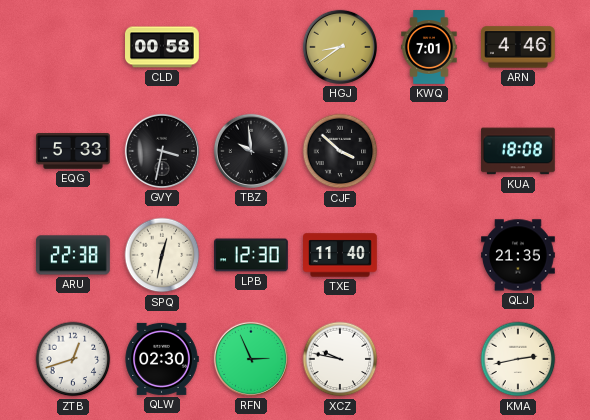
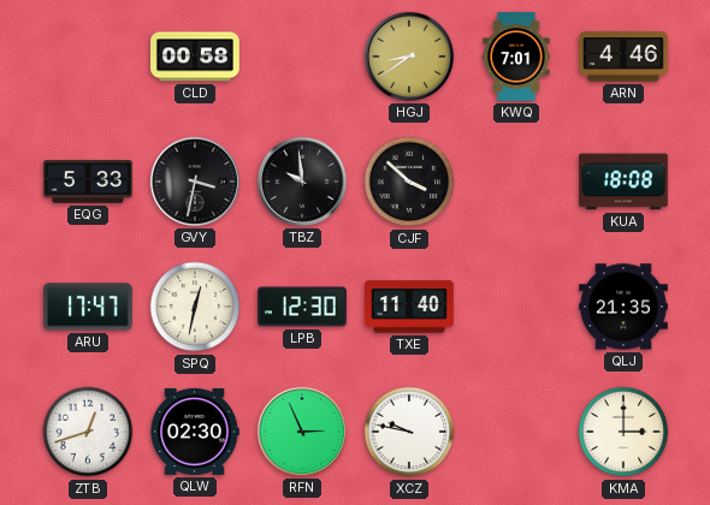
ARU: 22:38 -> 17:47
KMA: 2:43 -> 3:00
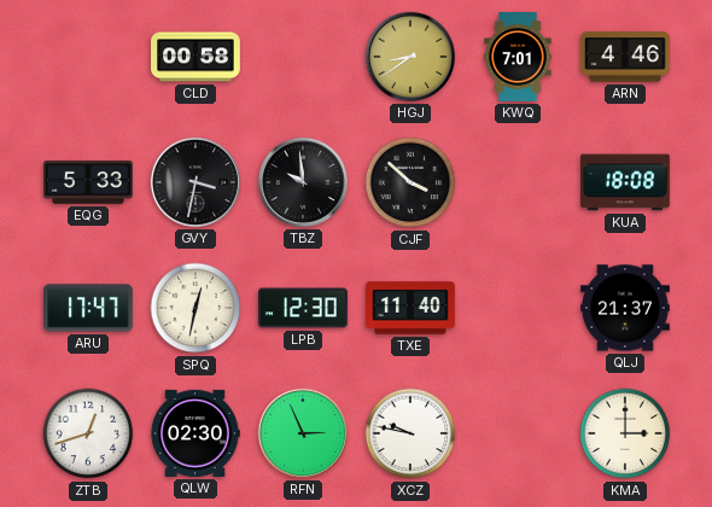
QLJ: 21:35 -> 21:37
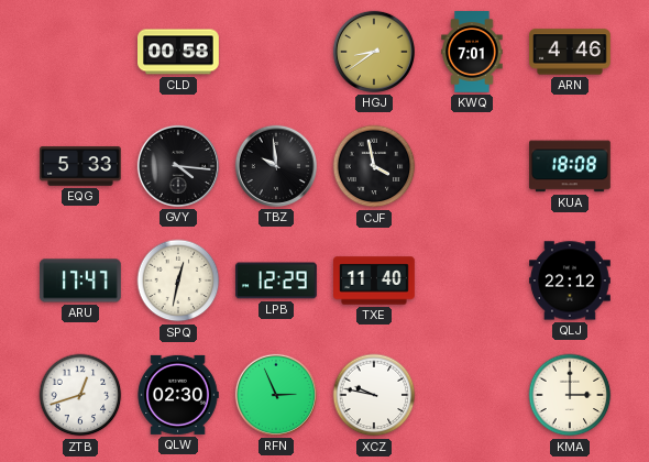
GVY: 3:32 -> 4:16
CJF: 3:52 -> 3:58
LPB: 12:30 -> 12:29
QLJ: 21:37 -> 22:12
